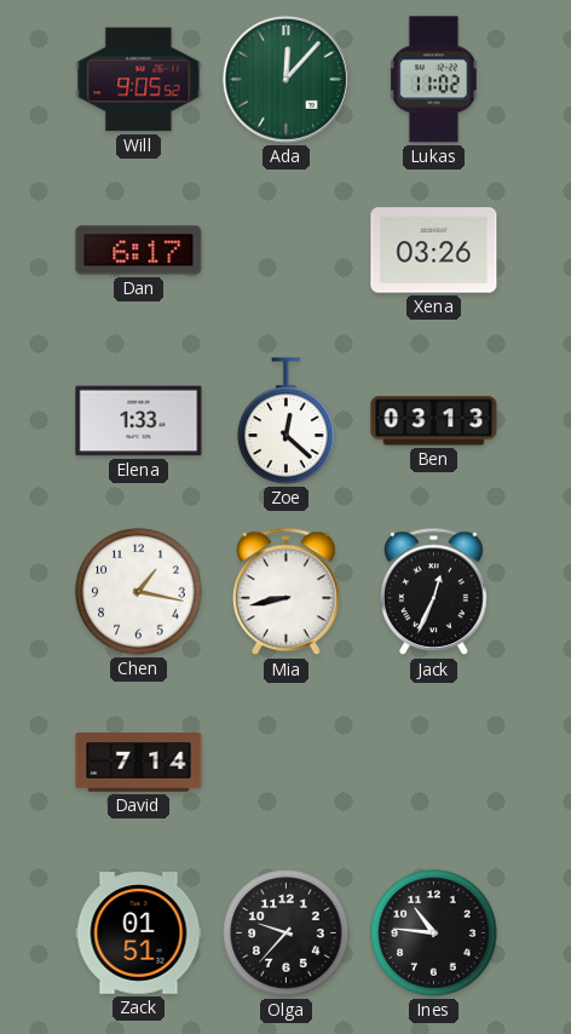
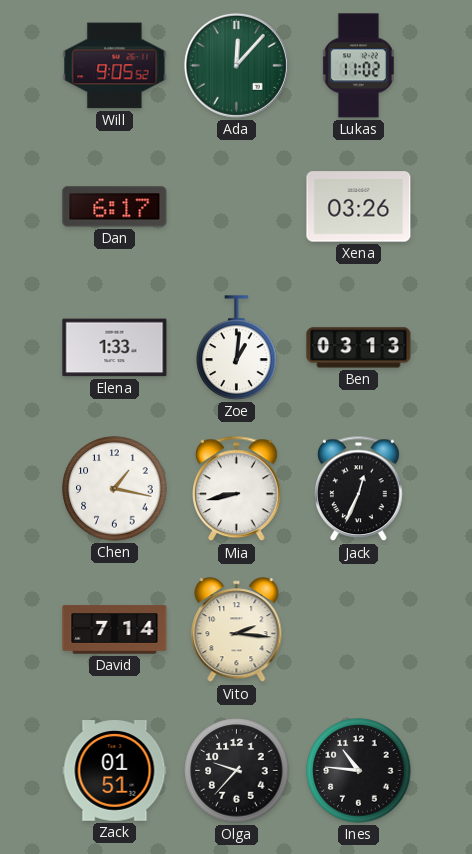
Zoe: 12:22 -> 1:01
Vito: none -> 2:16
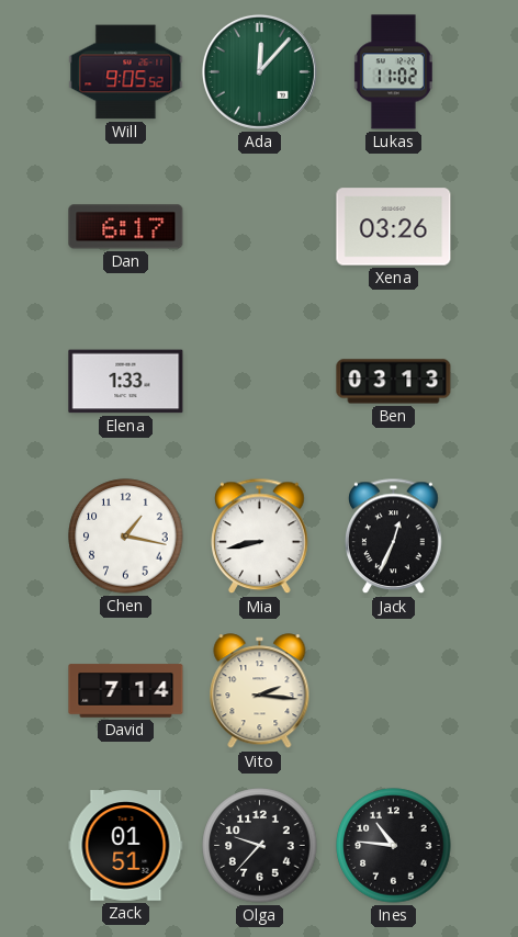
Zoe: 1:01 -> none
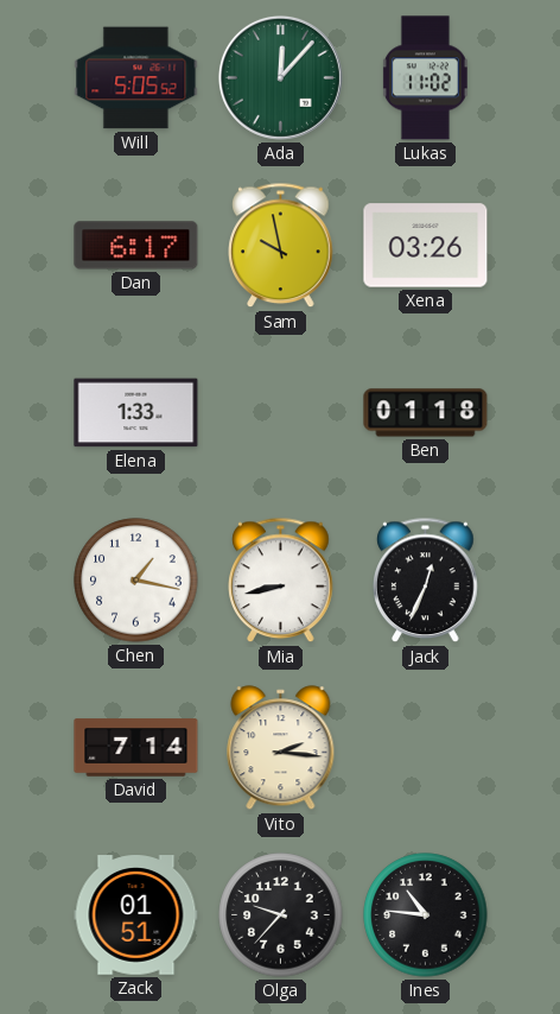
Will: 9:05 -> 5:05
Sam: none -> 9:58
Ben: 03:13 -> 01:18
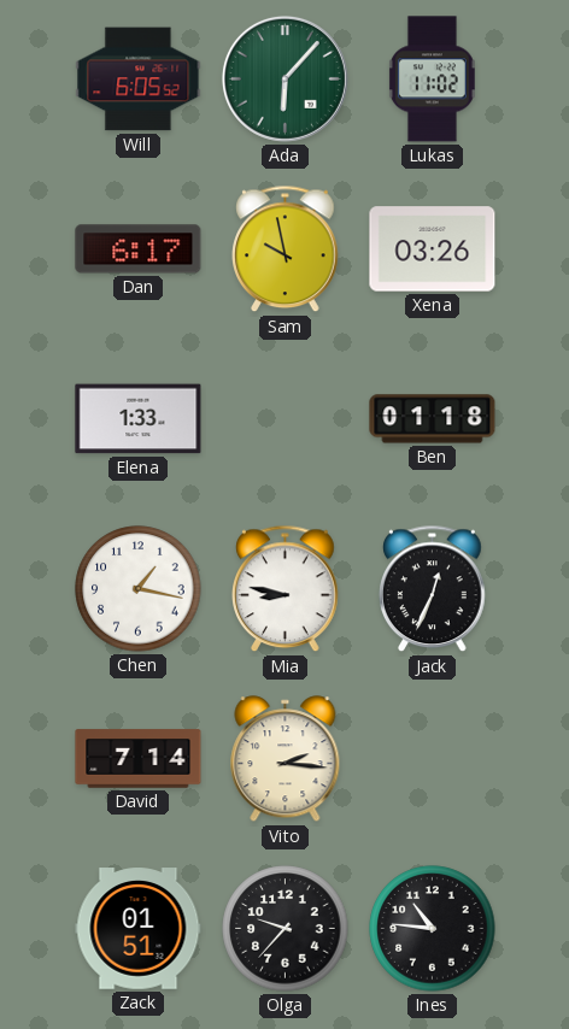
Will: 5:05 -> 6:05
Ada: 12:07 -> 6:07
Mia: 8:43 -> 8:47
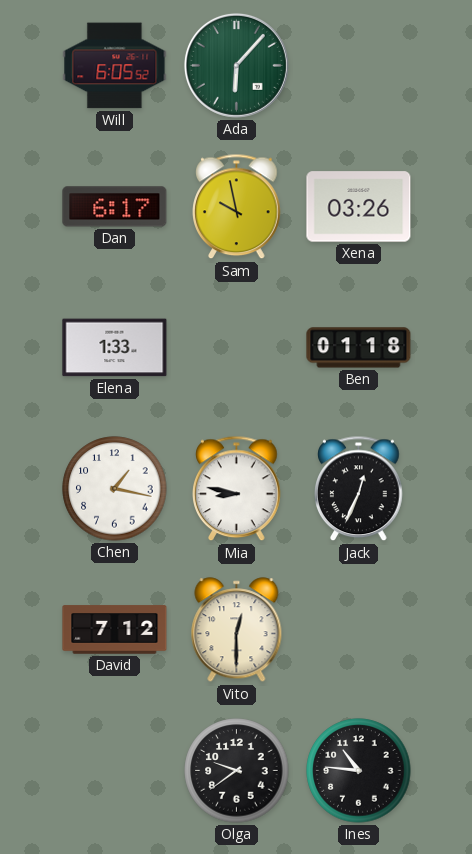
Lukas: 11:02 -> none
David: 7:14 -> 7:12
Vito: 2:16 -> 12:30
Zack: 01:51 -> none
Olga: 9:37 -> 9:39
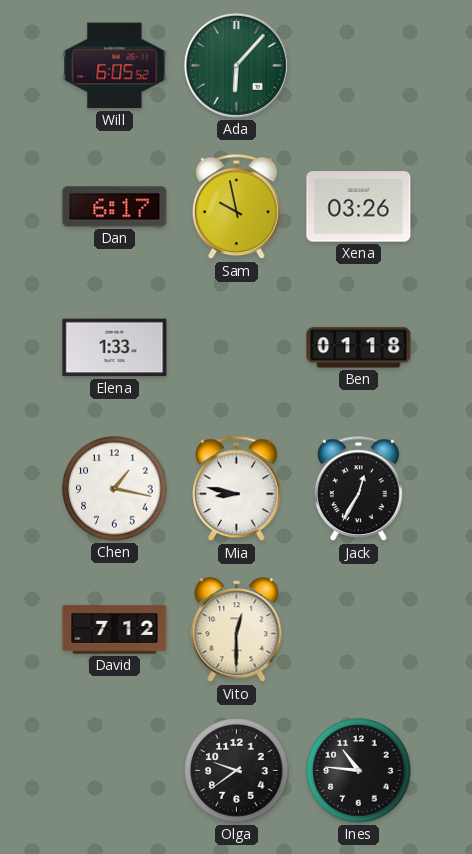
Jack: 12:34 -> 12:35
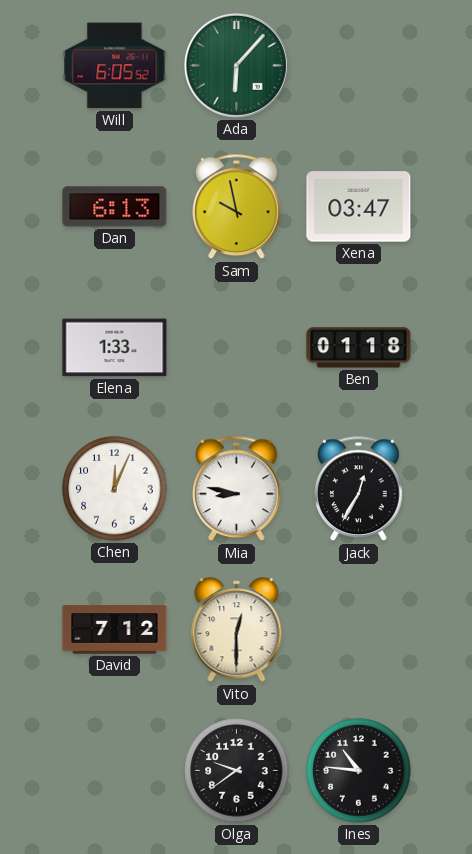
Dan: 6:17 -> 6:13
Xena: 03:26 -> 03:47
Chen: 1:17 -> 12:04
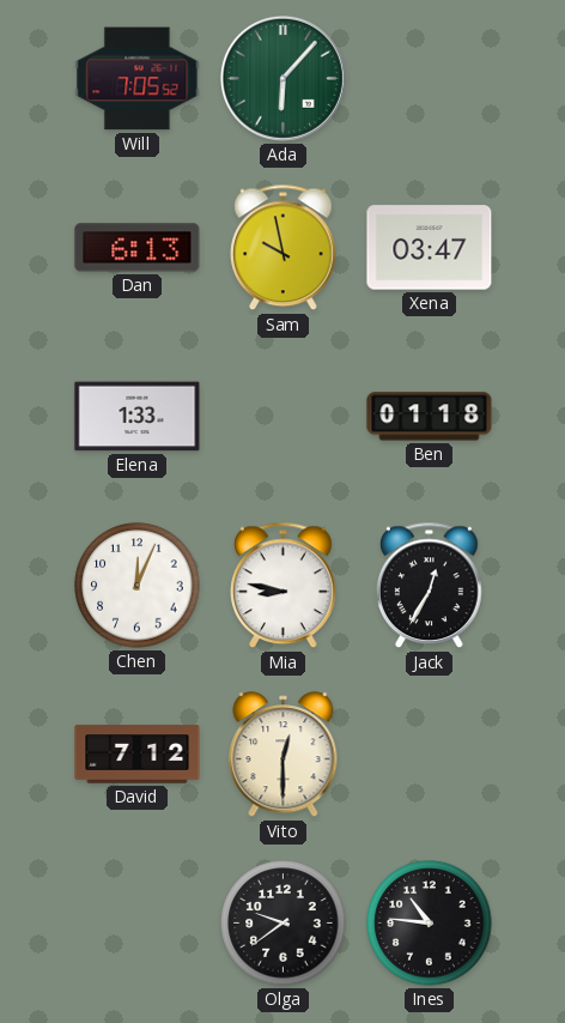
Will: 6:05 -> 7:05
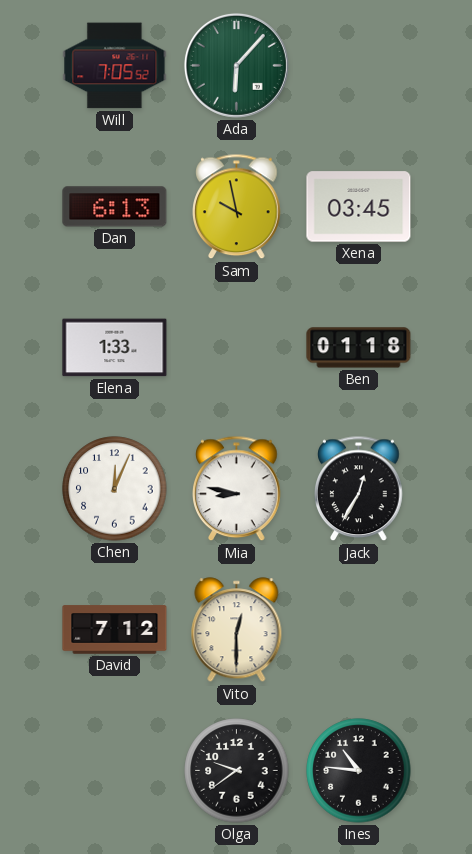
Xena: 03:47 -> 03:45
